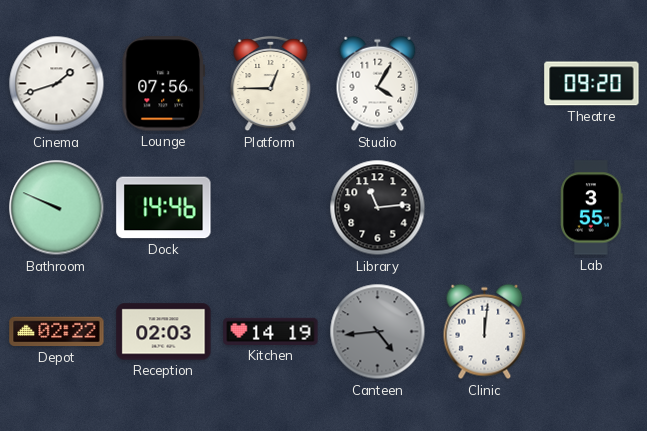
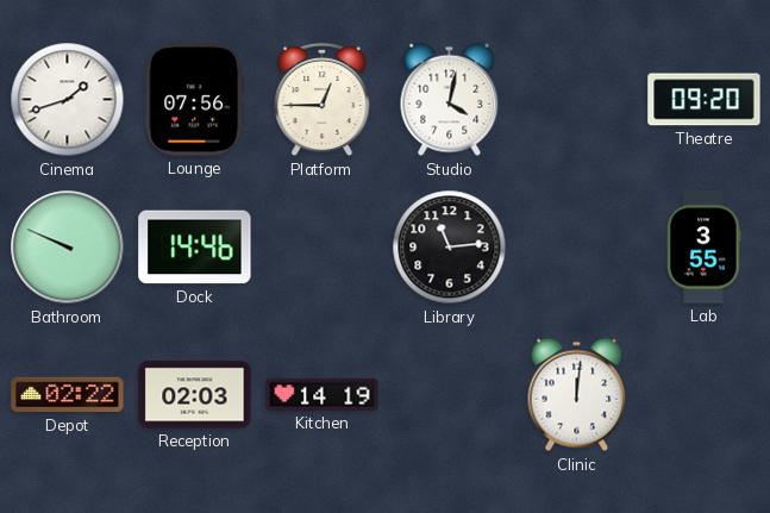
Studio: 4:05 -> 4:02
Canteen: 4:44 -> none
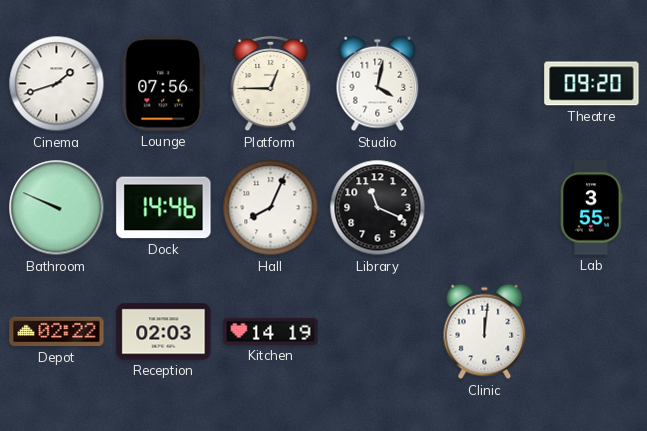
Hall: none -> 8:04
Library: 11:14 -> 11:19
